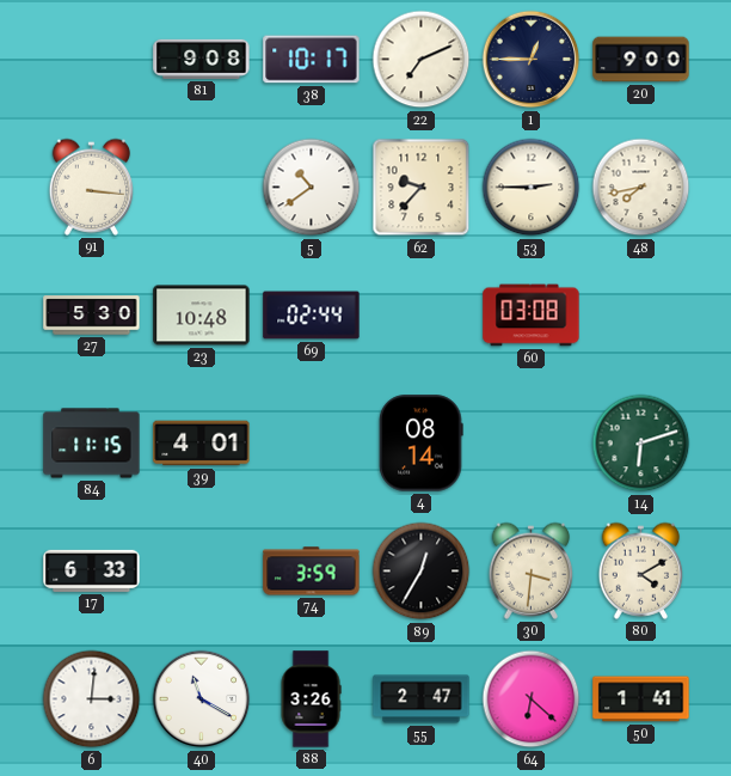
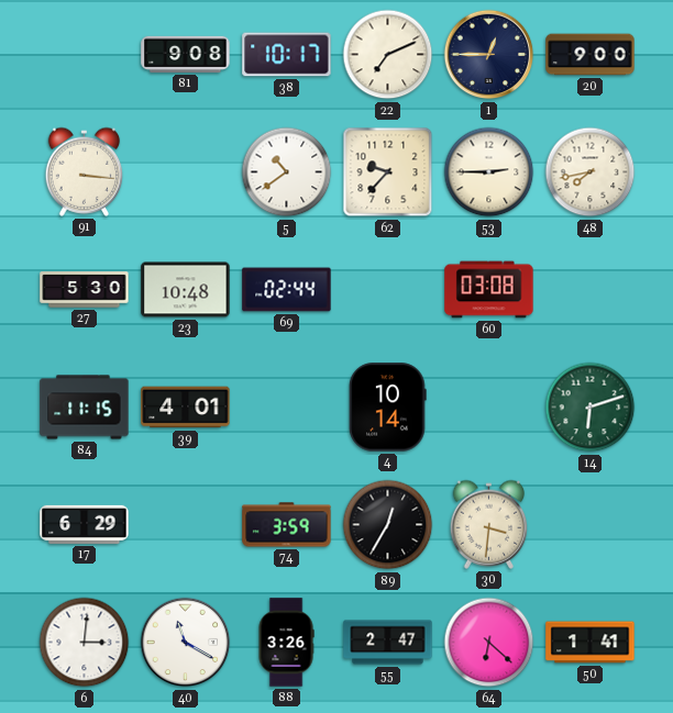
4: 08:14 -> 10:14
17: 6:33 -> 6:29
80: 4:10 -> none
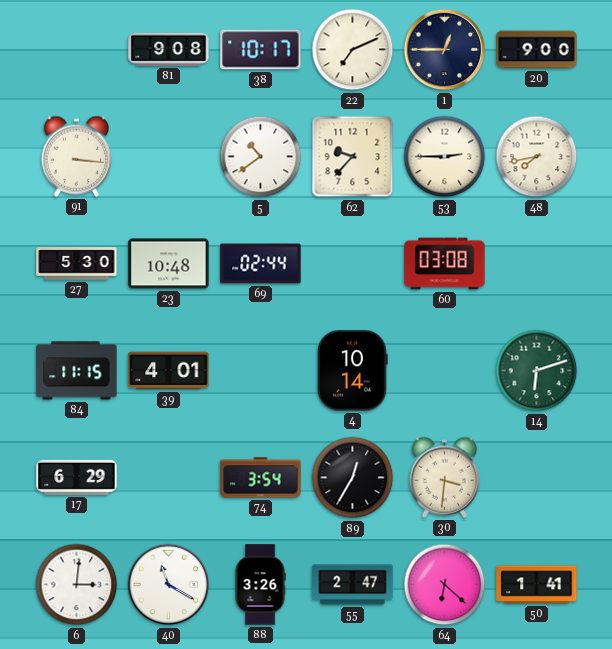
74: 3:59 -> 3:54
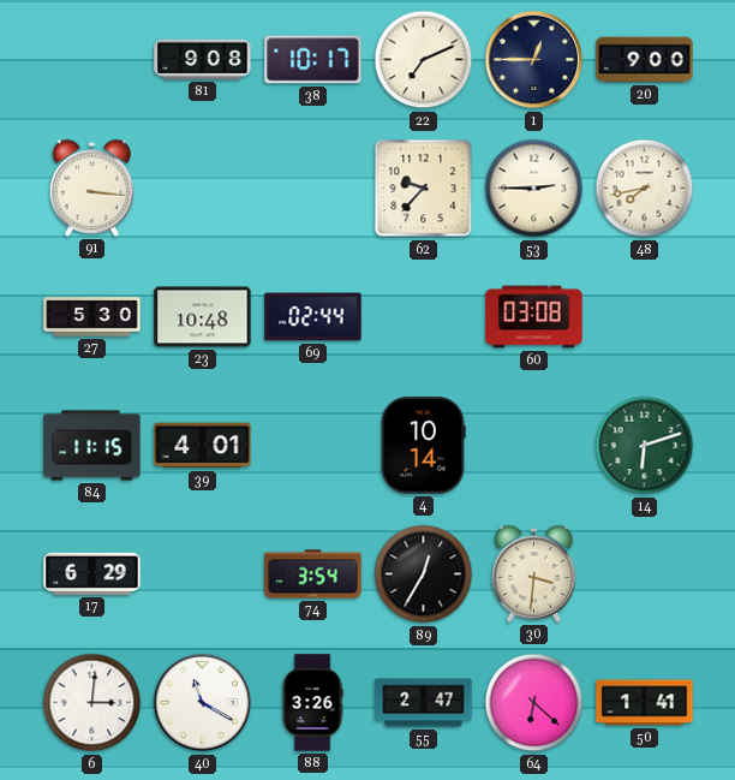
5: 10:39 -> none
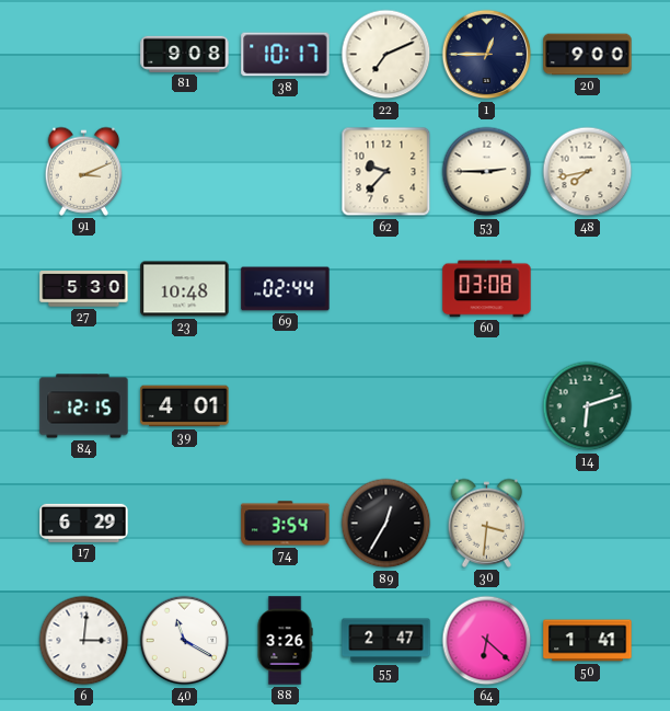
91: 3:16 -> 3:11
84: 11:15 -> 12:15
4: 10:14 -> none
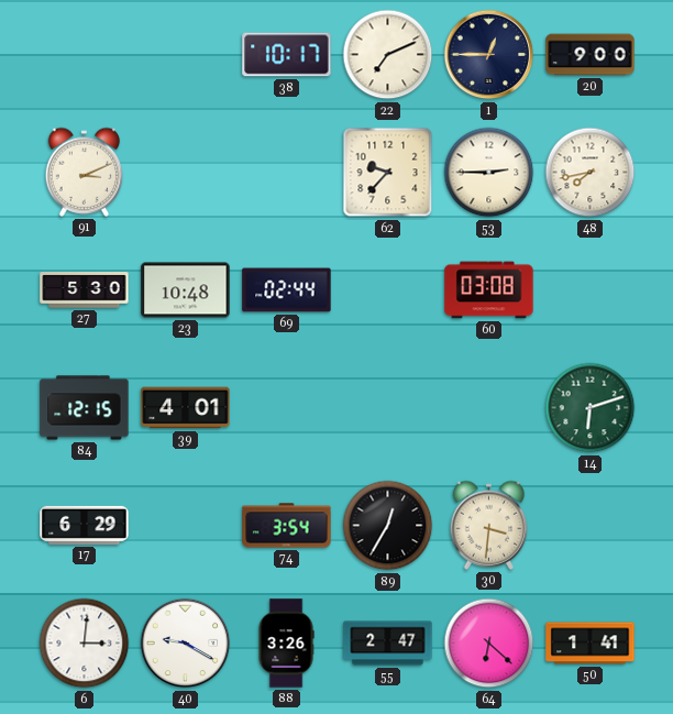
81: 9:08 -> none
40: 11:20 -> 9:20
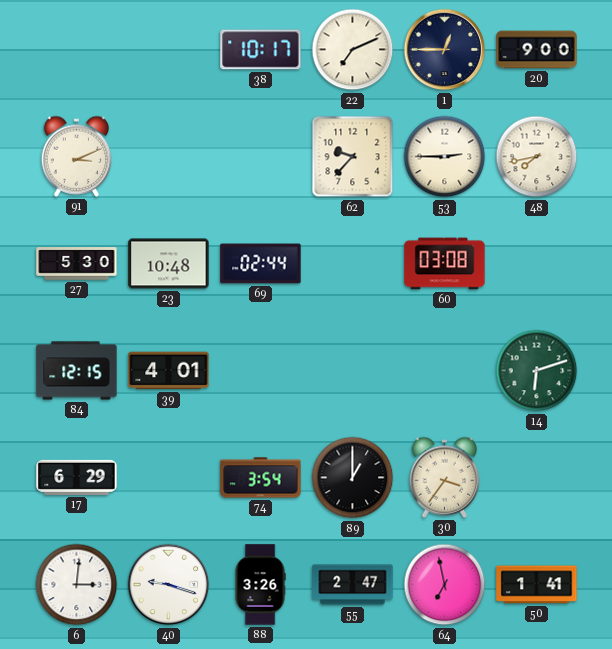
89: 12:35 -> 1:00
30: 3:31 -> 3:36
40: 9:20 -> 9:18
64: 6:22 -> 6:58
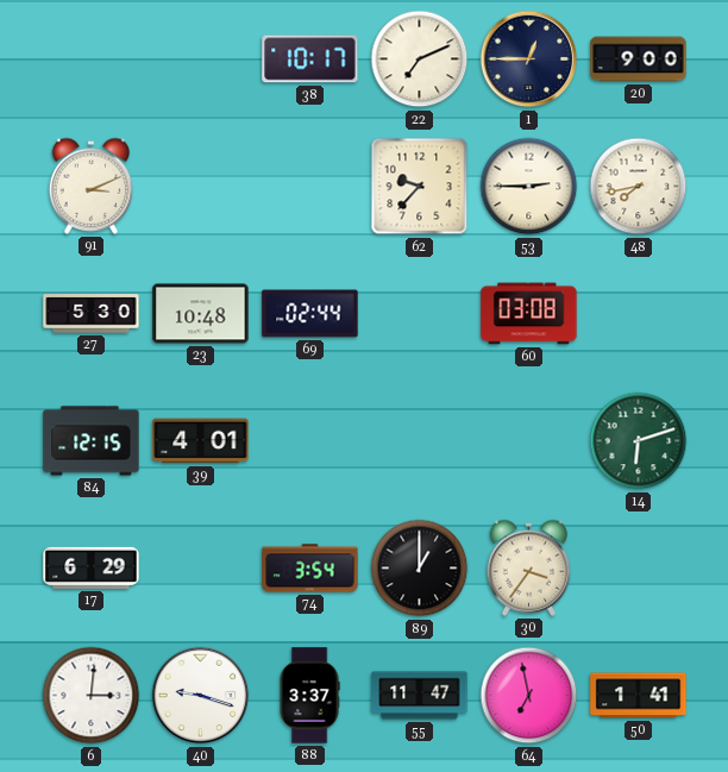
88: 3:26 -> 3:37
55: 2:47 -> 11:47
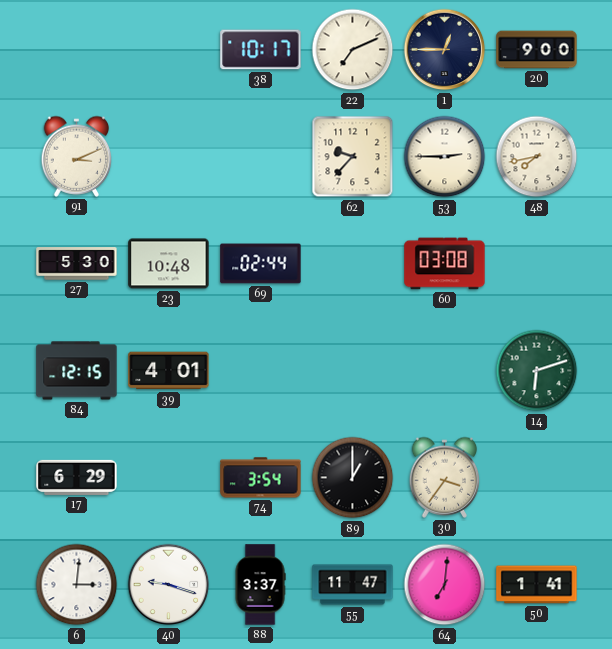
64: 6:58 -> 7:01
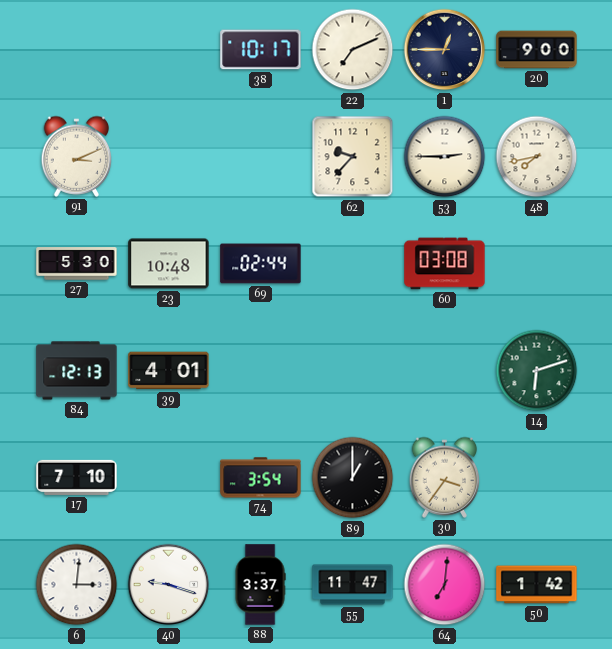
84: 12:15 -> 12:13
17: 6:29 -> 7:10
50: 1:41 -> 1:42
